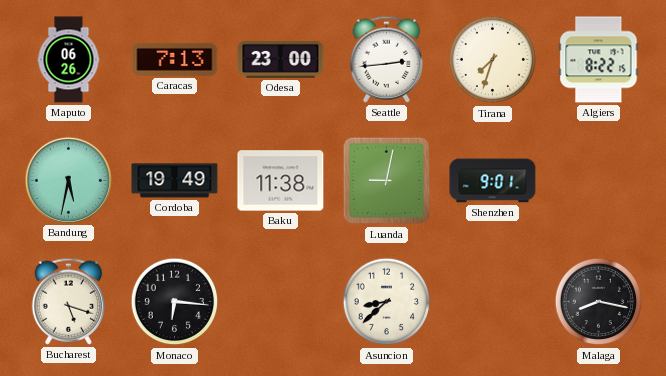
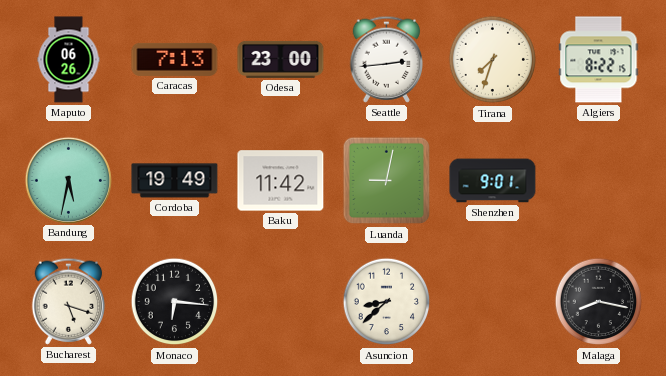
Baku: 11:38 -> 11:42
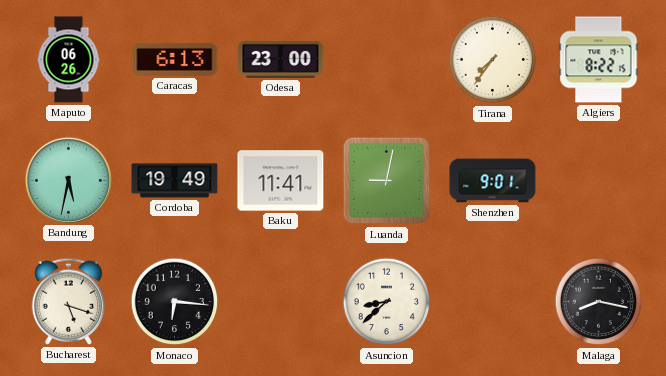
Caracas: 7:13 -> 6:13
Seattle: 2:44 -> none
Tirana: 7:33 -> 7:36
Baku: 11:42 -> 11:41
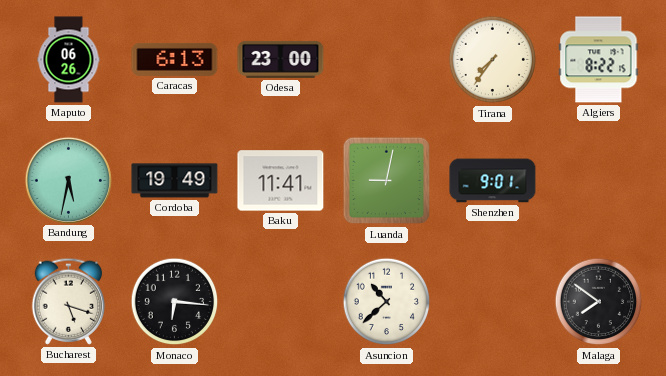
Asuncion: 8:38 -> 10:38
Malaga: 8:17 -> 7:51
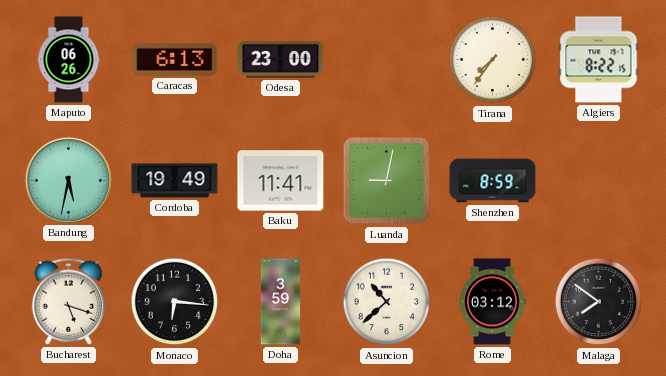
Shenzhen: 9:01 -> 8:59
Doha: none -> 3:59
Rome: none -> 03:12
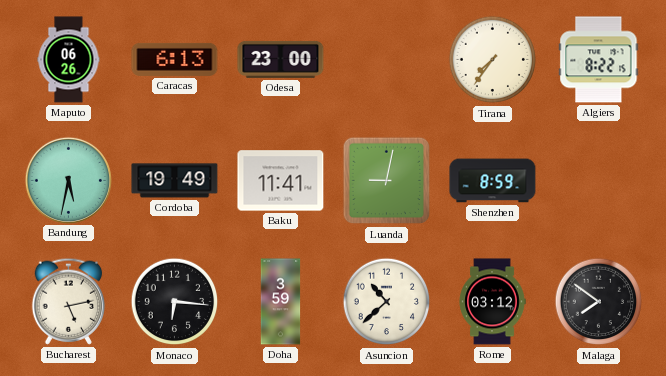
Bucharest: 5:18 -> 5:13
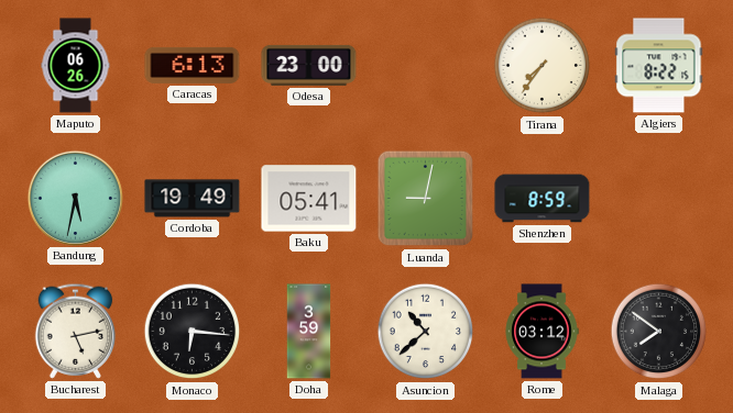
Baku: 11:41 -> 05:41
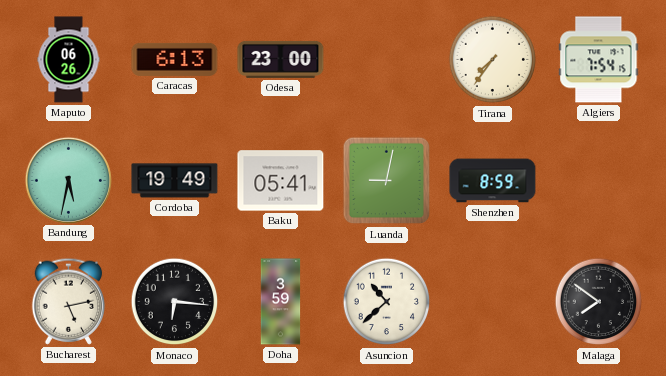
Algiers: 8:22 -> 7:54
Rome: 03:12 -> none
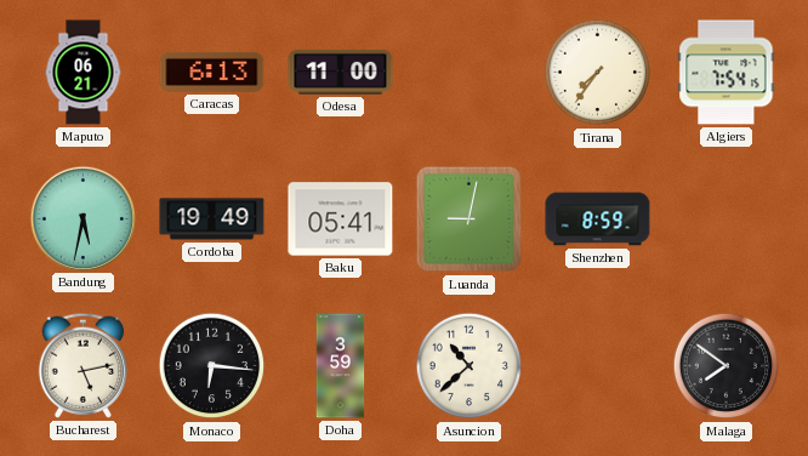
Maputo: 06:26 -> 06:21
Odesa: 23:00 -> 11:00
